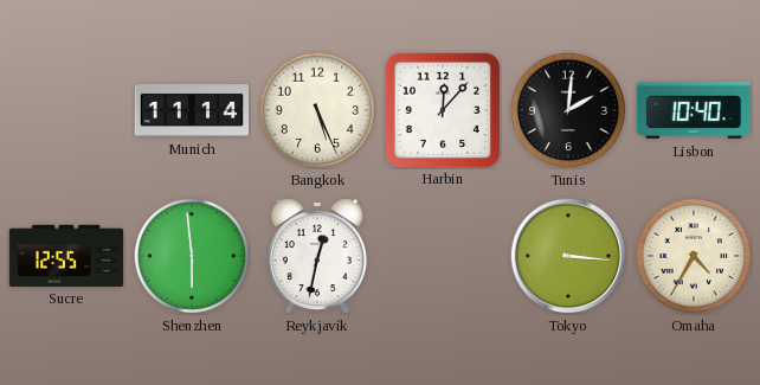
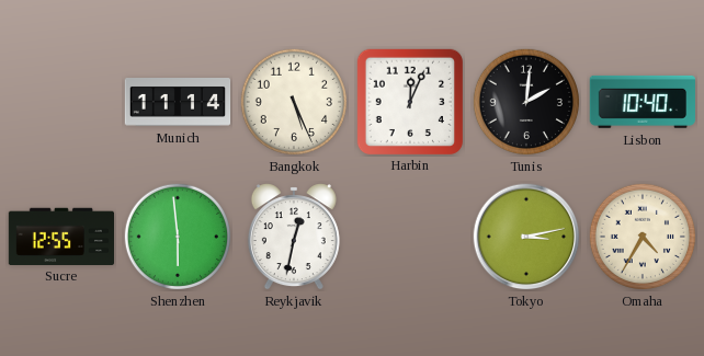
Harbin: 12:07 -> 12:04
Tokyo: 3:16 -> 3:13
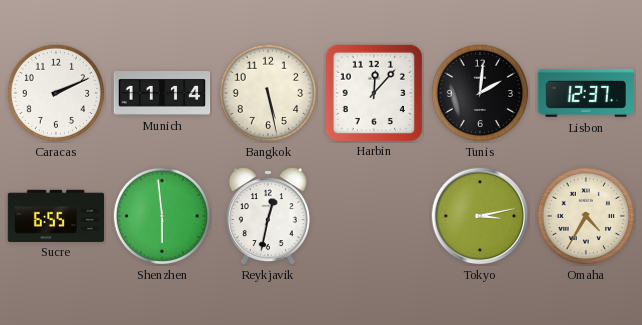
Caracas: none -> 2:11
Bangkok: 5:26 -> 5:28
Harbin: 12:04 -> 12:07
Lisbon: 10:40 -> 12:37
Sucre: 12:55 -> 6:55
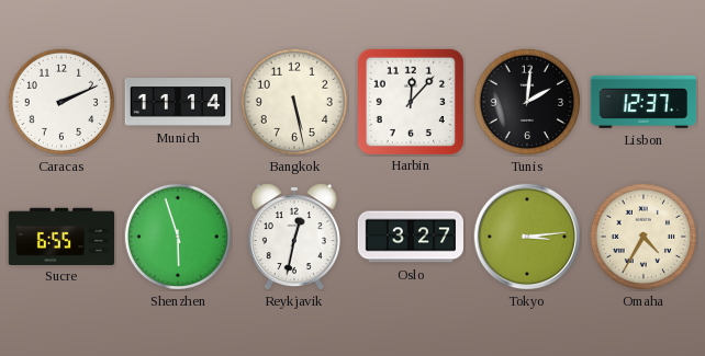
Shenzhen: 5:59 -> 5:57
Oslo: none -> 3:27
Tokyo: 3:13 -> 3:14
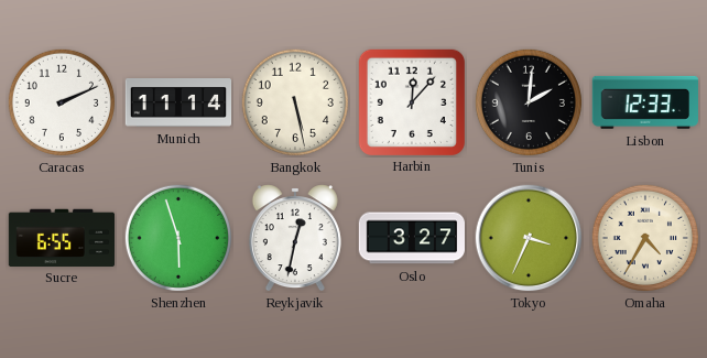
Lisbon: 12:37 -> 12:33
Tokyo: 3:14 -> 3:34
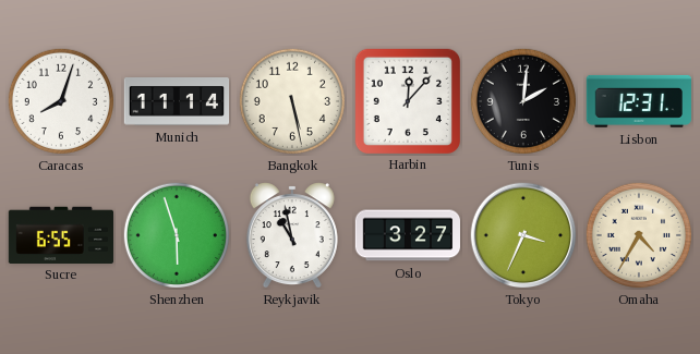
Caracas: 2:11 -> 8:03
Lisbon: 12:33 -> 12:31
Reykjavik: 12:32 -> 10:58
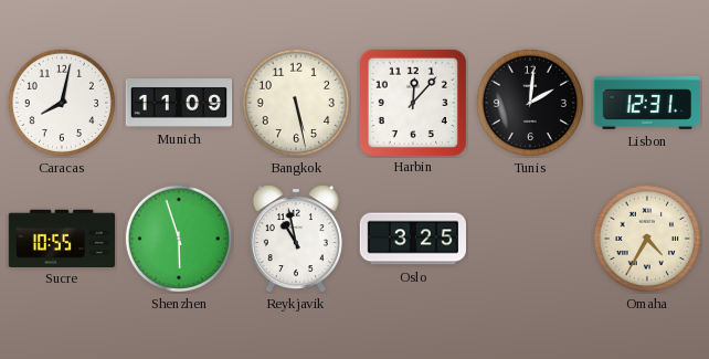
Caracas: 8:03 -> 8:02
Munich: 11:14 -> 11:09
Sucre: 6:55 -> 10:55
Oslo: 3:27 -> 3:25
Tokyo: 3:34 -> none
